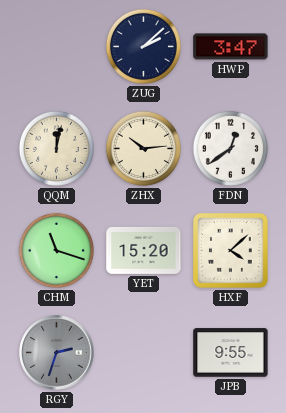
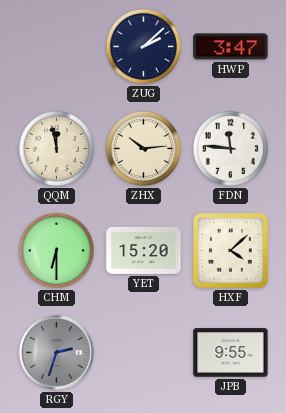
QQM: 12:02 -> 11:58
FDN: 12:39 -> 11:46
CHM: 11:18 -> 6:30
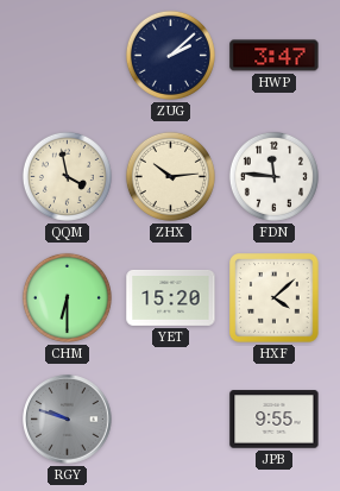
QQM: 11:58 -> 3:58
RGY: 2:33 -> 9:48
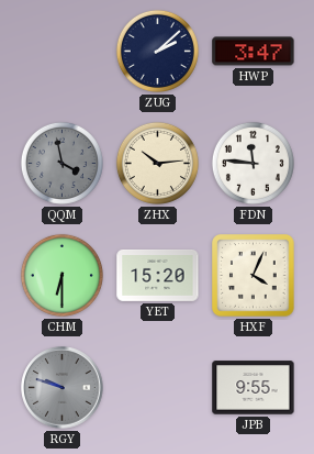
QQM dial: cream -> grey
HXF: 4:08 -> 4:04
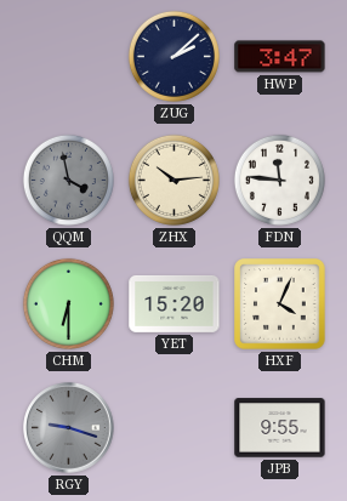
RGY: 9:48 -> 9:18
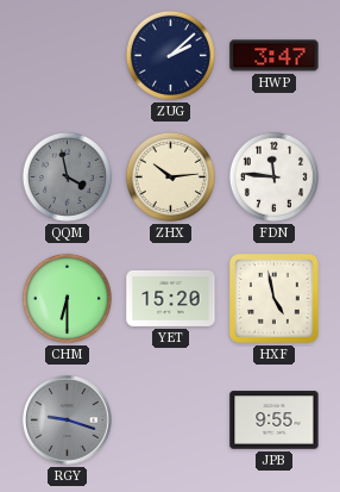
HXF: 4:04 -> 4:58
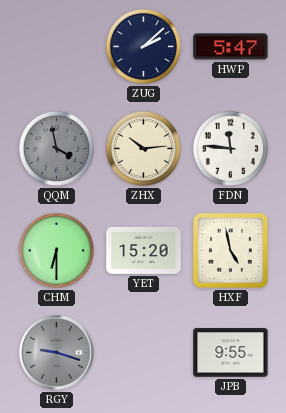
HWP: 3:47 -> 5:47
